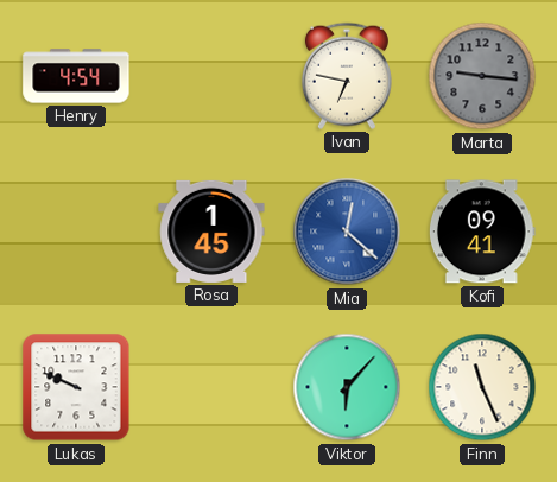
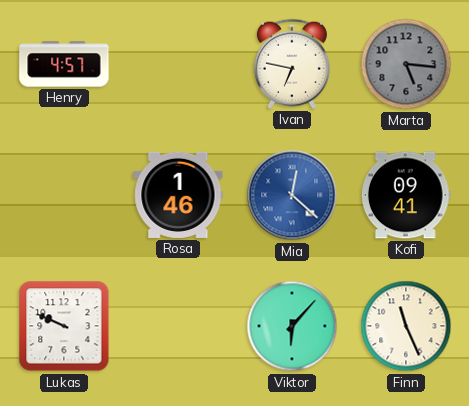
Henry: 4:54 -> 4:57
Marta: 9:16 -> 5:16
Rosa: 1:45 -> 1:46
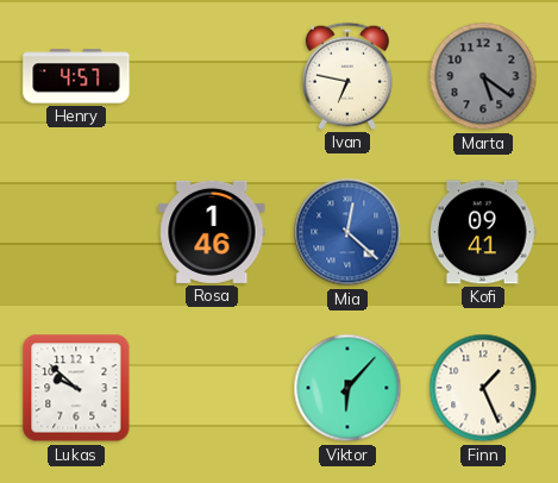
Marta: 5:16 -> 5:21
Lukas: 9:49 -> 9:52
Finn: 11:26 -> 1:26
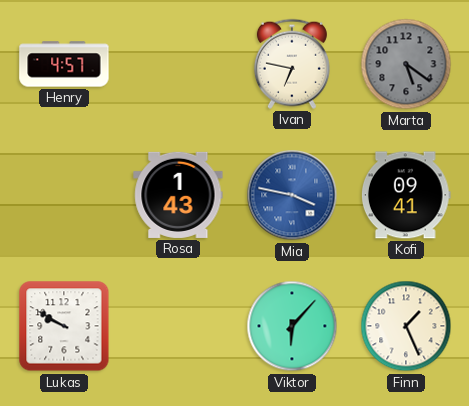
Rosa: 1:46 -> 1:43
Mia: 12:22 -> 3:47
Lukas: 9:52 -> 9:50
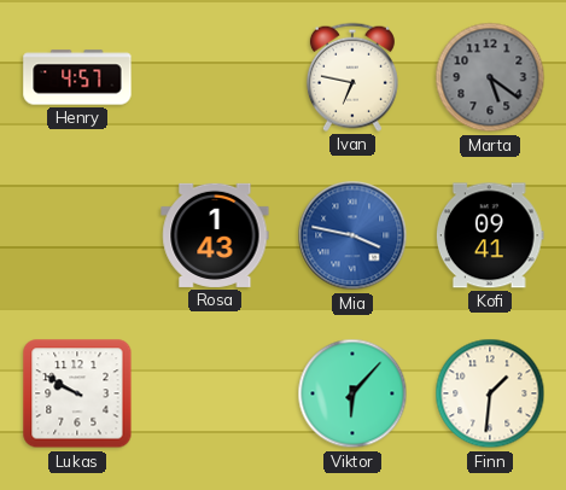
Finn: 1:26 -> 1:31
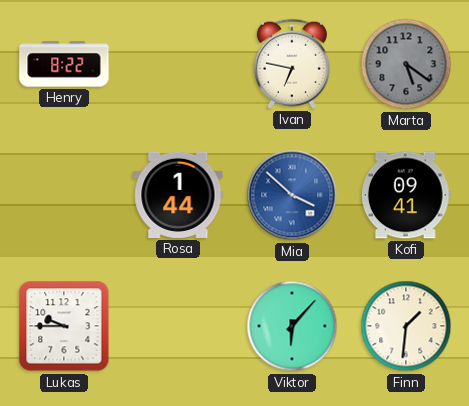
Henry: 4:57 -> 8:22
Rosa: 1:43 -> 1:44
Mia: 3:47 -> 3:52
Lukas: 9:50 -> 9:45
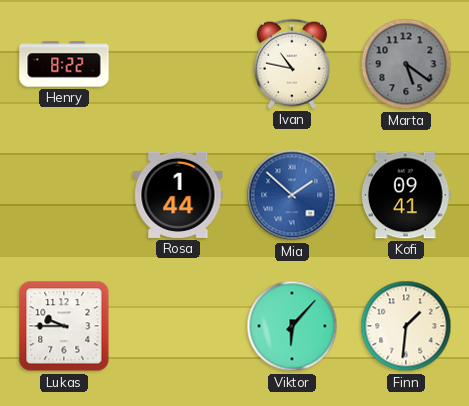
Ivan: 6:47 -> 10:47
Mia: 3:52 -> 1:52
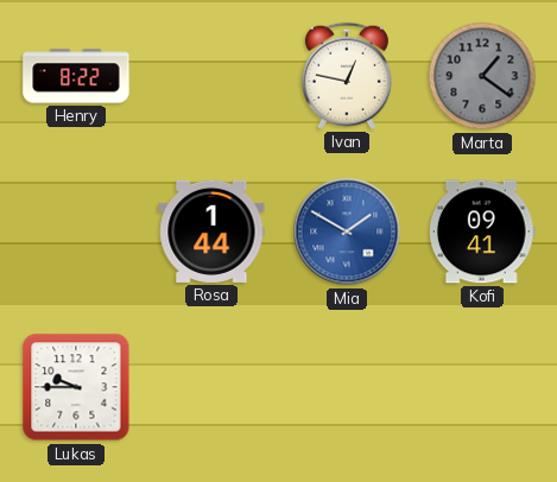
Ivan: 10:47 -> 12:47
Marta: 5:21 -> 1:21
Mia: 1:52 -> 1:50
Viktor: 6:07 -> none
Finn: 1:31 -> none
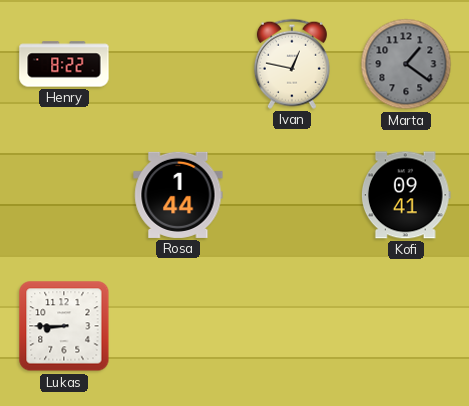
Mia: 1:50 -> none
Lukas: 9:45 -> 8:45
